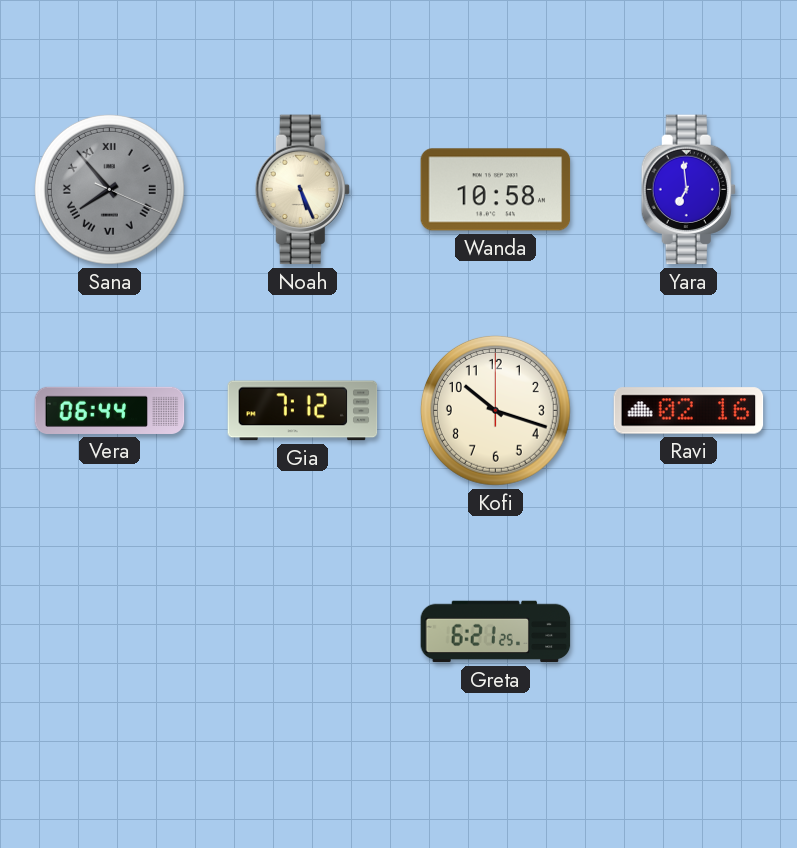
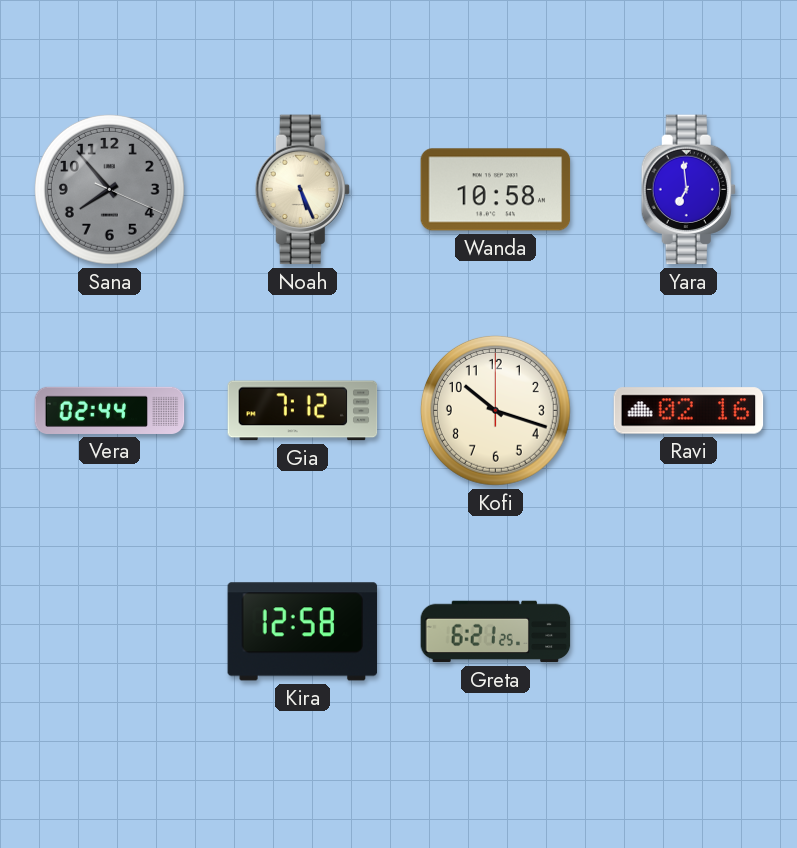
Sana numerals: Roman -> Arabic
Vera: 06:44 -> 02:44
Kira: none -> 12:58
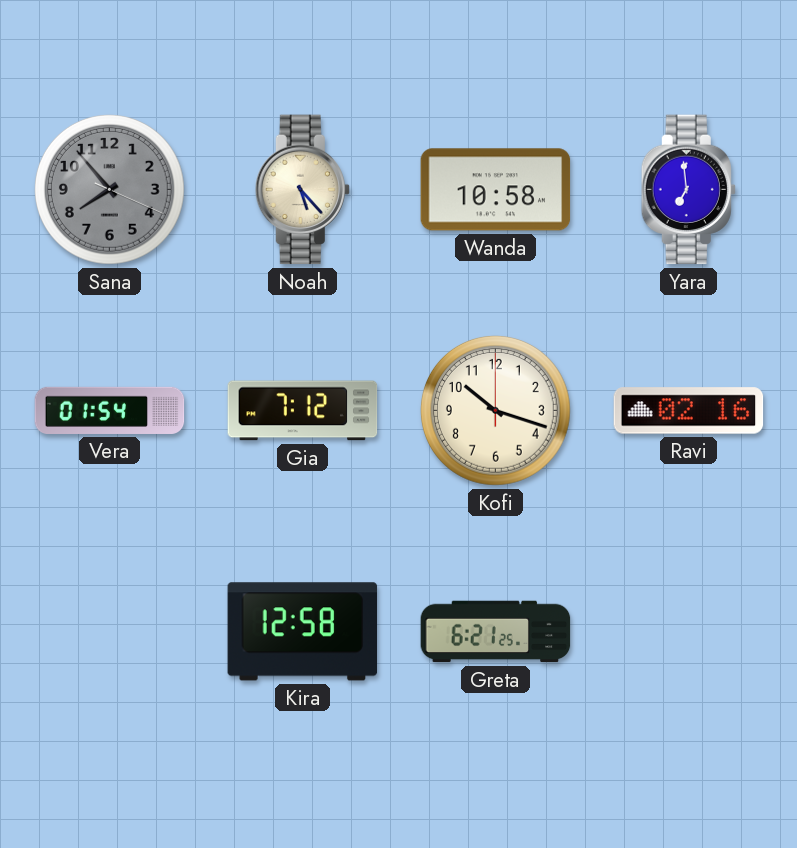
Noah: 5:26 -> 5:23
Vera: 02:44 -> 01:54
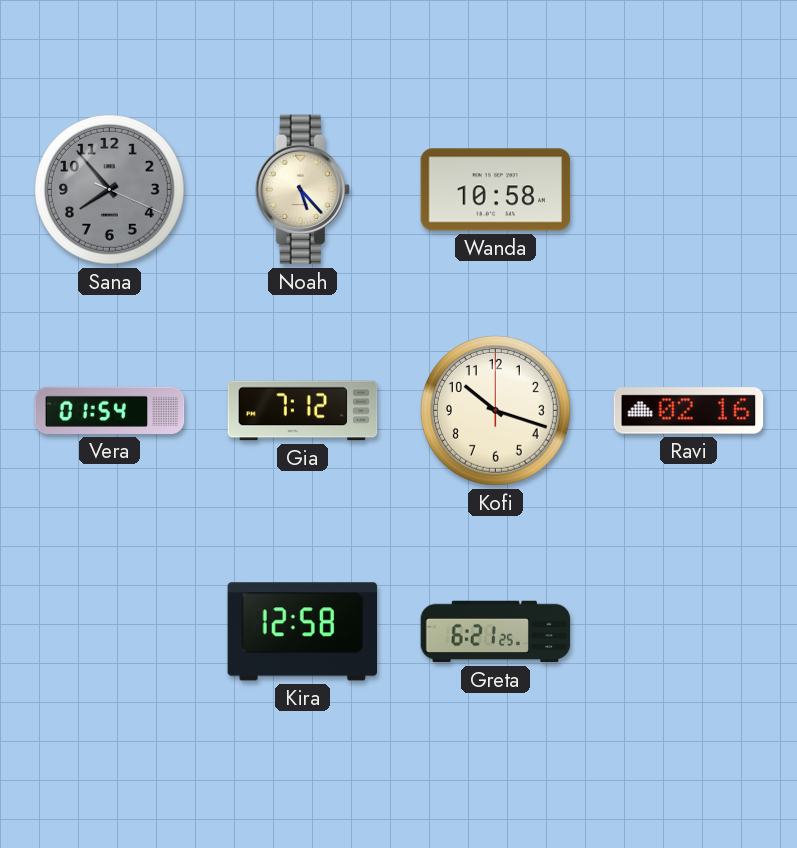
Yara: 6:59 -> none
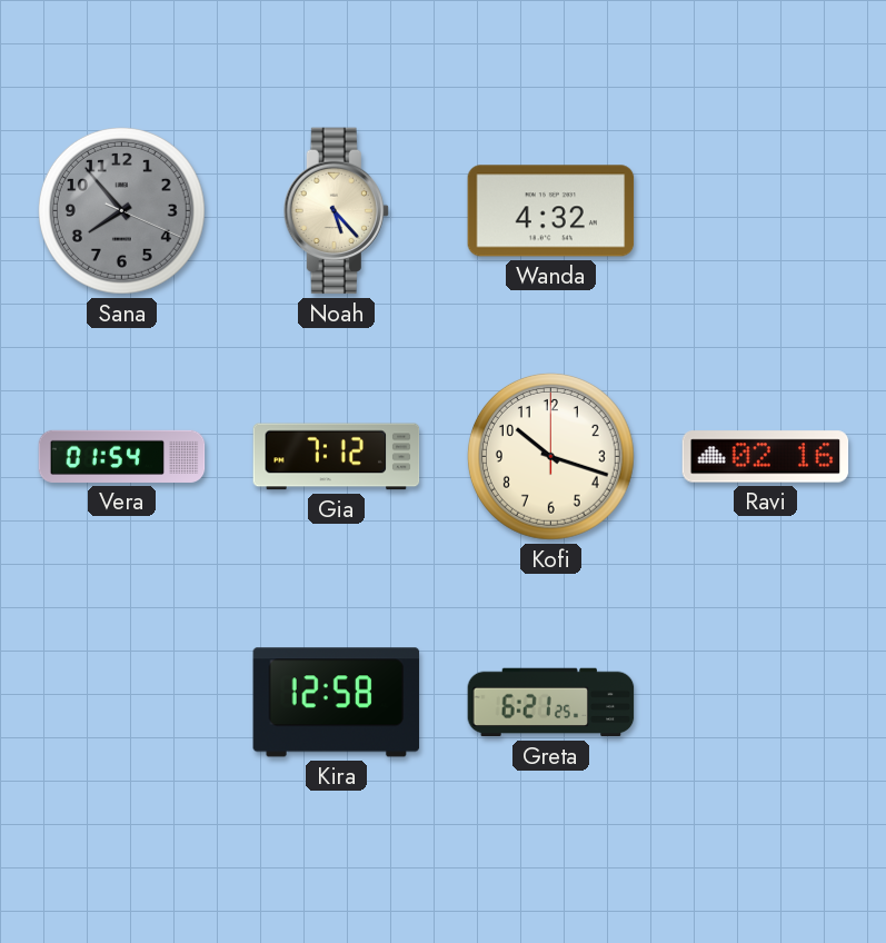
Wanda: 10:58 -> 4:32
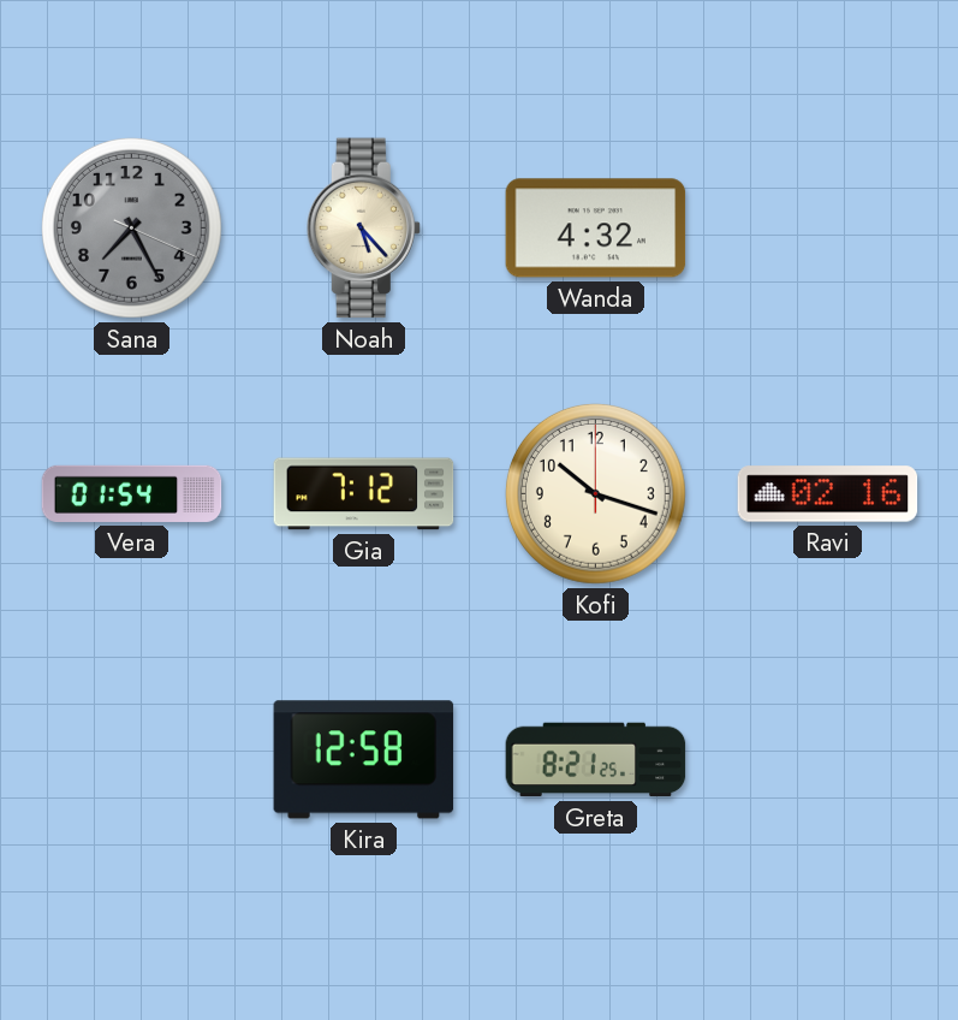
Sana: 7:53 -> 7:25
Greta: 6:21 -> 8:21
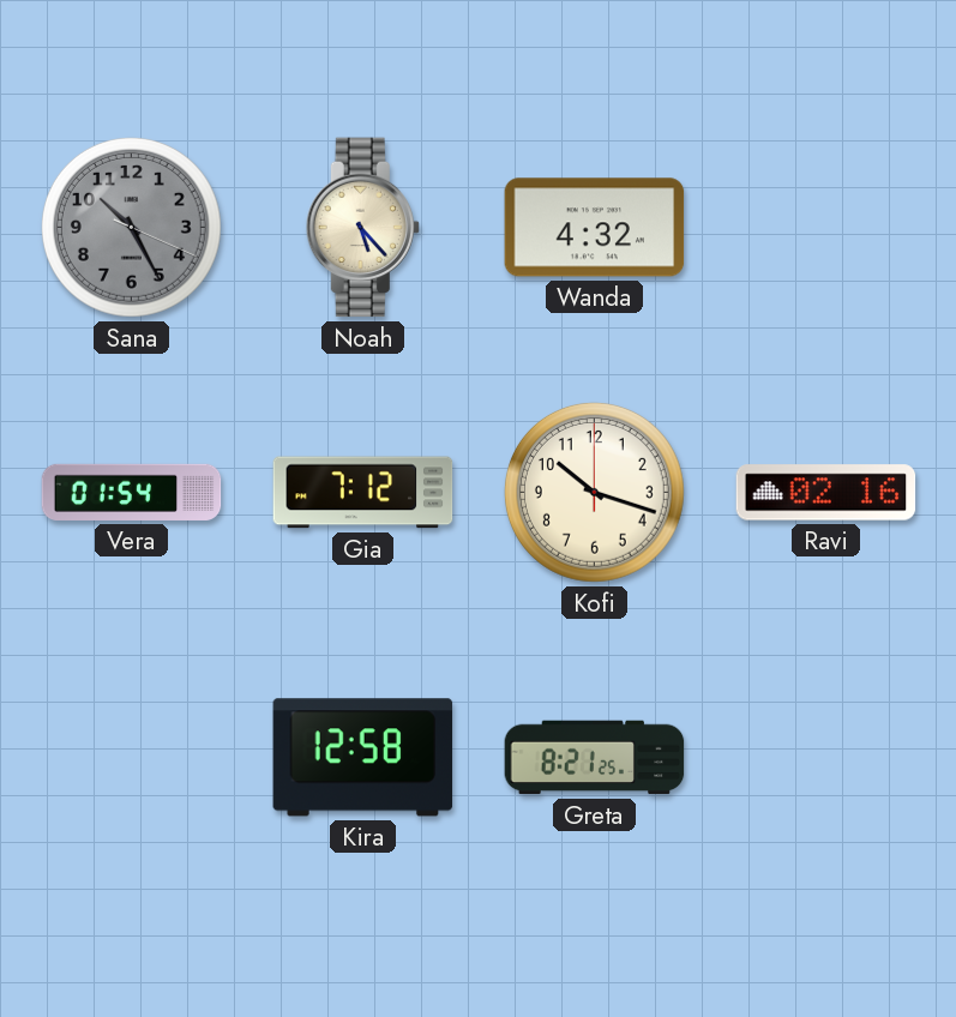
Sana: 7:25 -> 10:25
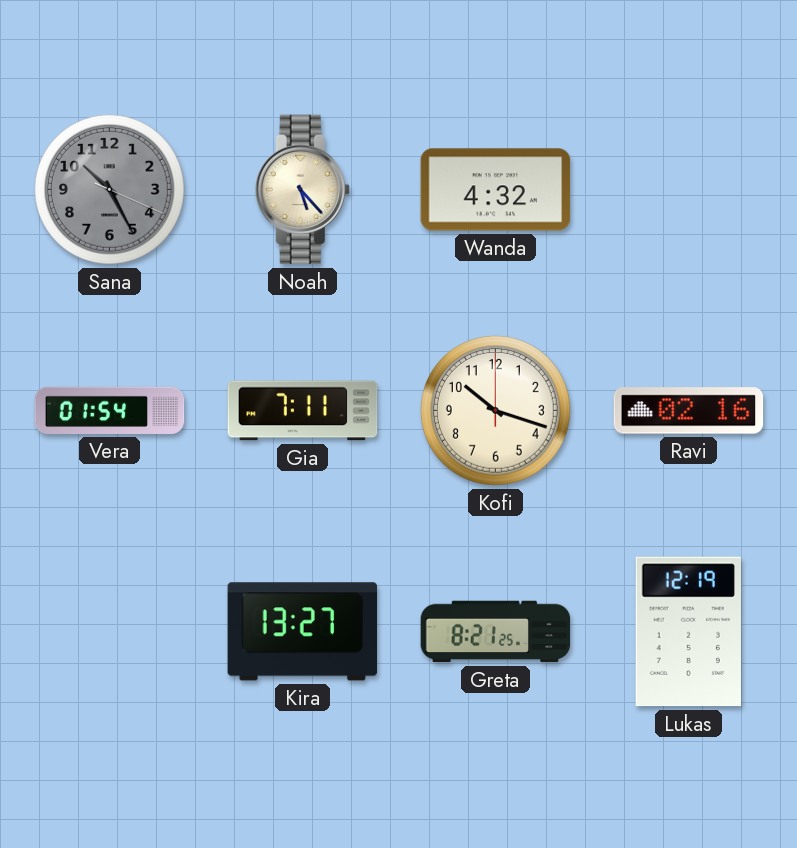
Gia: 7:12 -> 7:11
Kira: 12:58 -> 13:27
Lukas: none -> 12:19
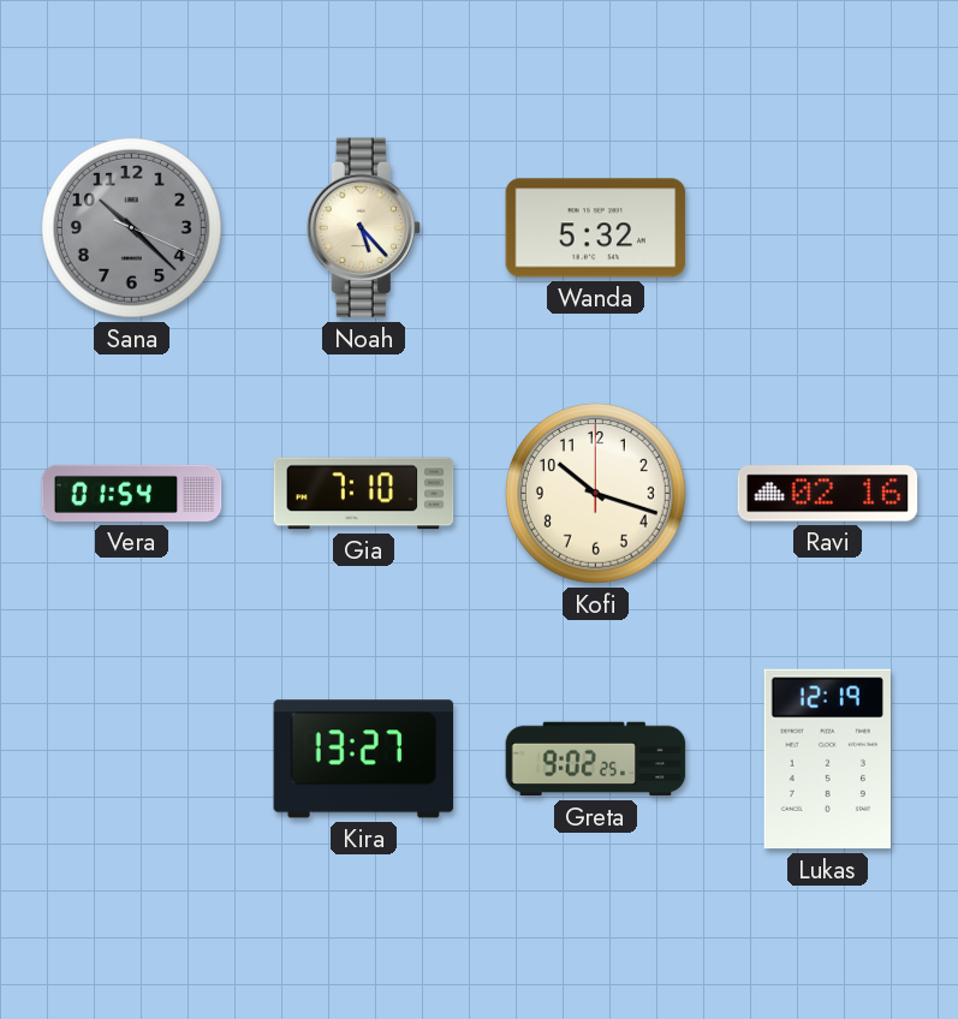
Sana: 10:25 -> 10:22
Wanda: 4:32 -> 5:32
Gia: 7:11 -> 7:10
Greta: 8:21 -> 9:02
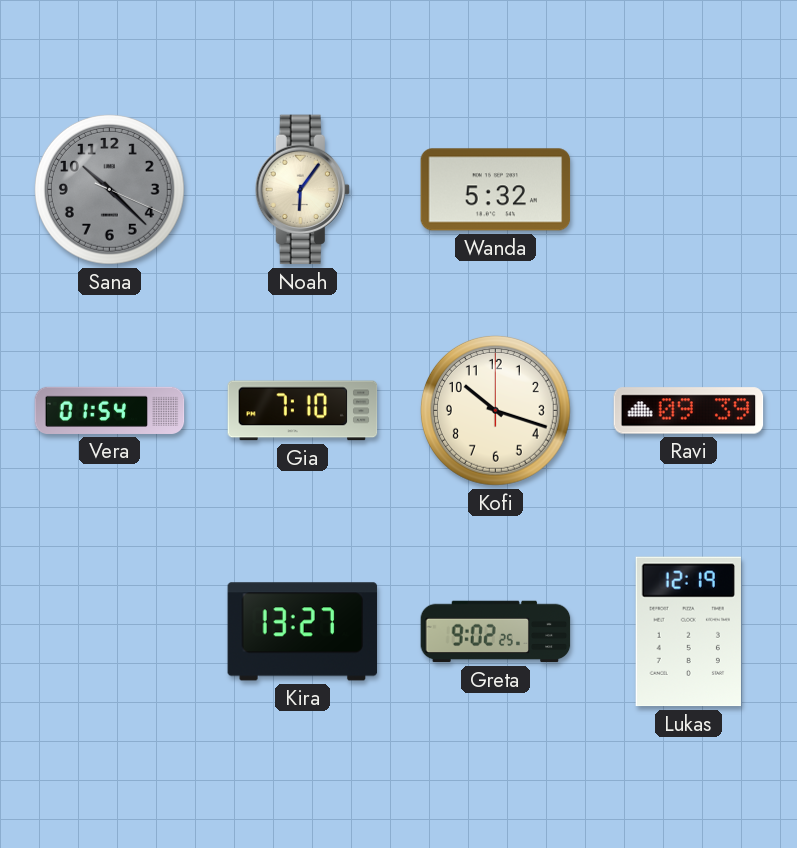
Noah: 5:23 -> 6:06
Ravi: 02:16 -> 09:39
